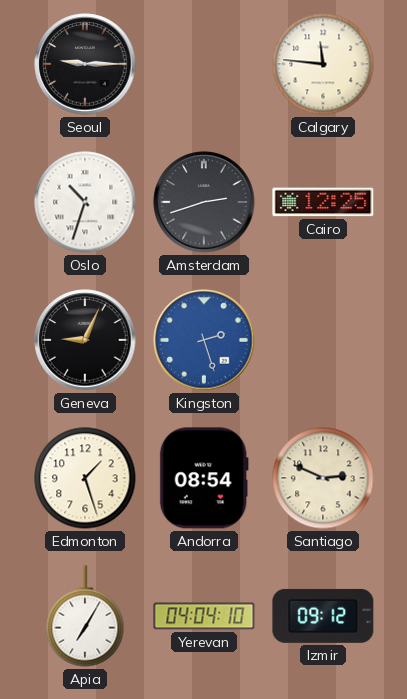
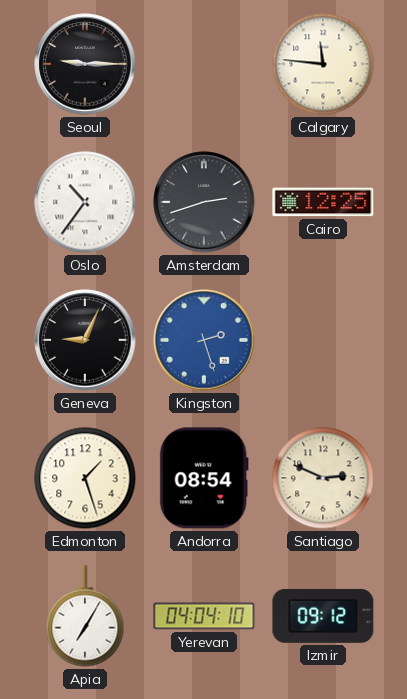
Oslo: 10:33 -> 10:36
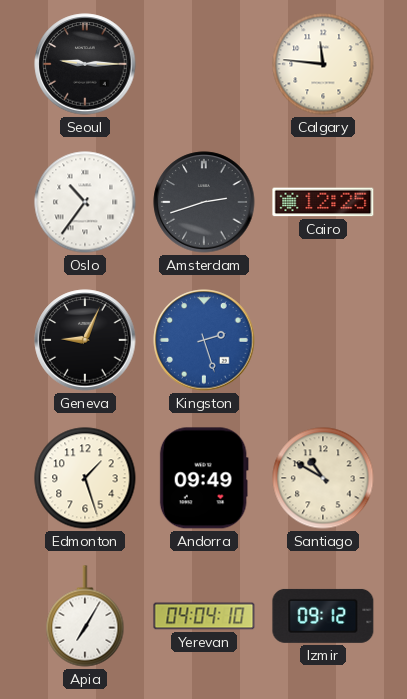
Andorra: 08:54 -> 09:49
Santiago: 2:49 -> 10:50
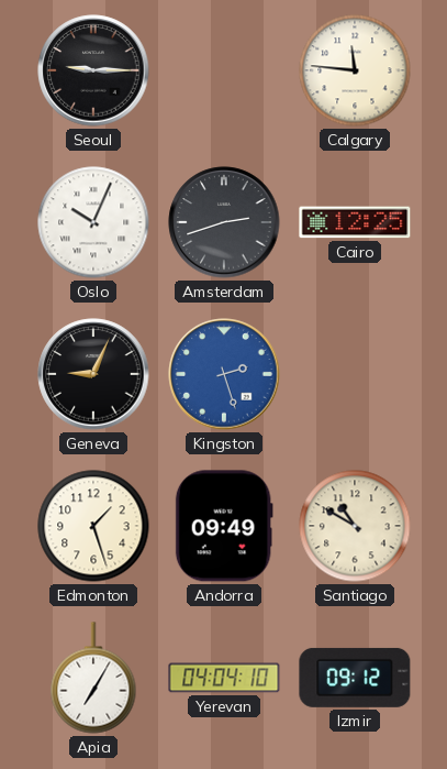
Oslo: 10:36 -> 10:04
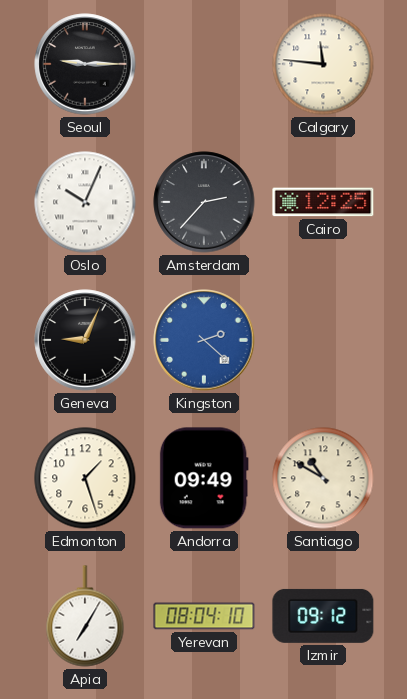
Amsterdam: 2:42 -> 2:37
Kingston: 2:27 -> 2:22
Yerevan: 04:04 -> 08:04
